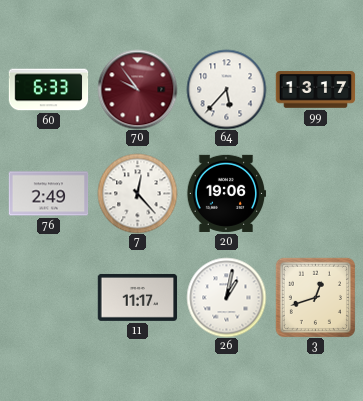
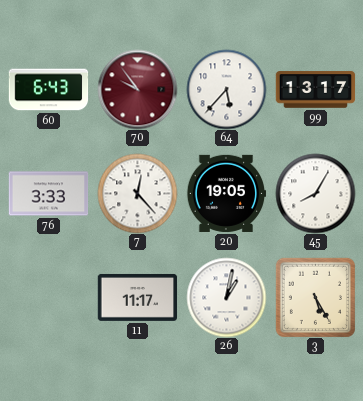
60: 6:33 -> 6:43
76: 2:49 -> 3:33
20: 19:06 -> 19:05
45: none -> 8:05
3: 12:42 -> 5:25
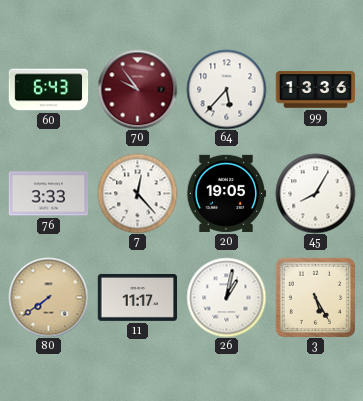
99: 13:17 -> 13:36
80: none -> 7:39
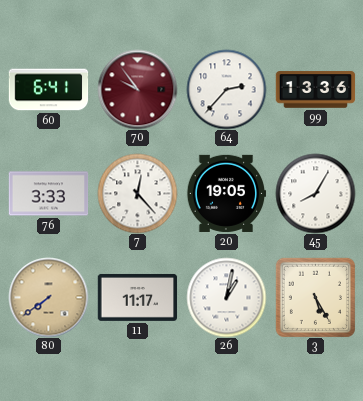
60: 6:43 -> 6:41
64: 5:37 -> 2:37
